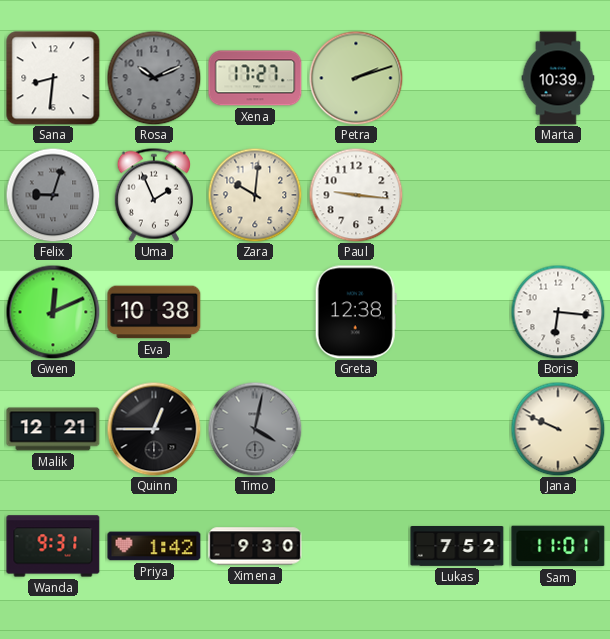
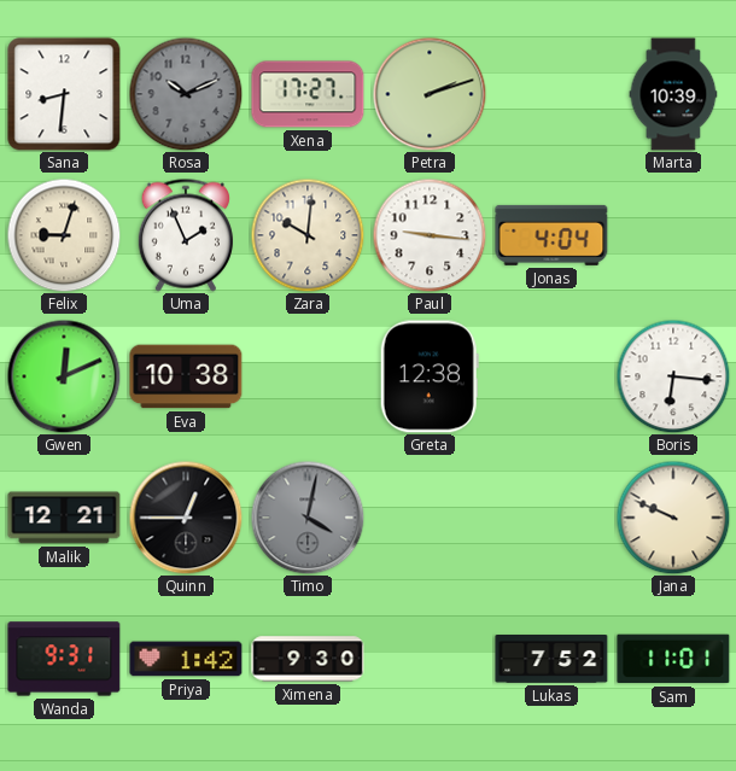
Felix dial: grey -> cream
Jonas: none -> 4:04
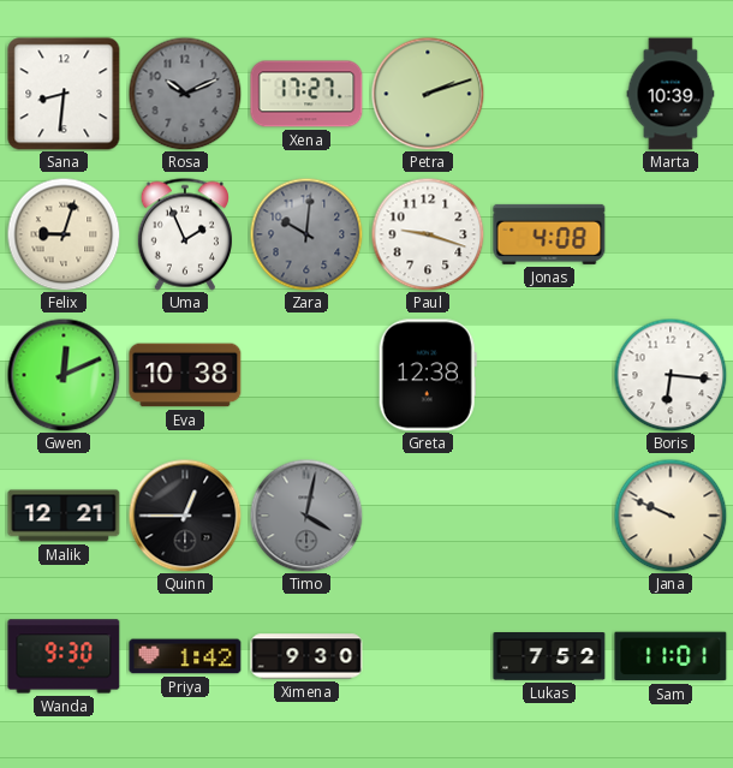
Zara dial: cream -> grey
Paul: 9:16 -> 9:18
Jonas: 4:04 -> 4:08
Wanda: 9:31 -> 9:30
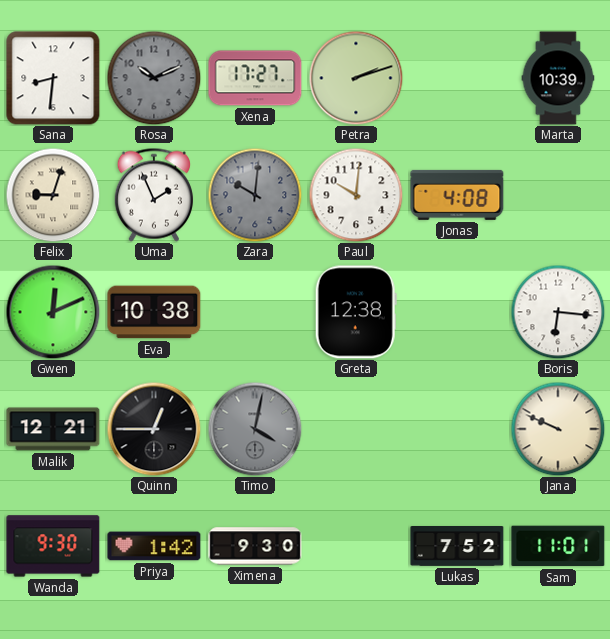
Paul: 9:18 -> 10:01
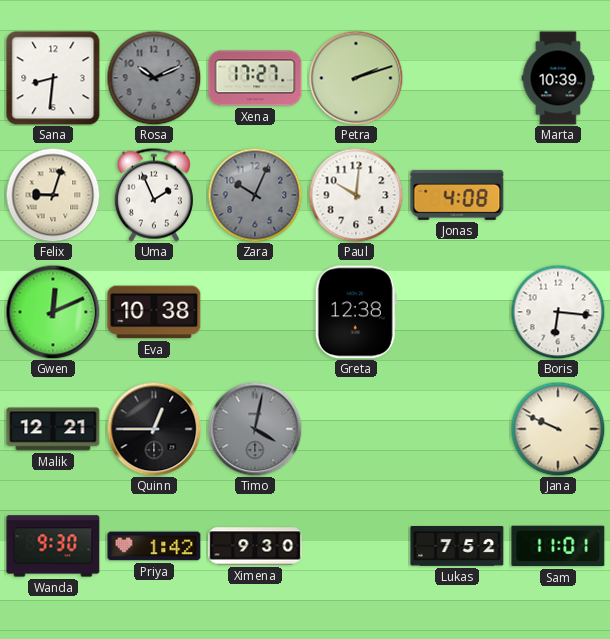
Zara: 10:01 -> 10:04
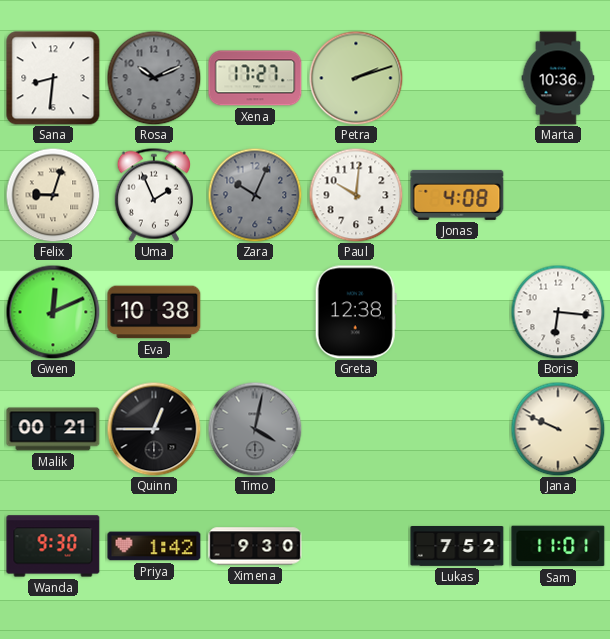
Marta: 10:39 -> 10:36
Malik: 12:21 -> 00:21
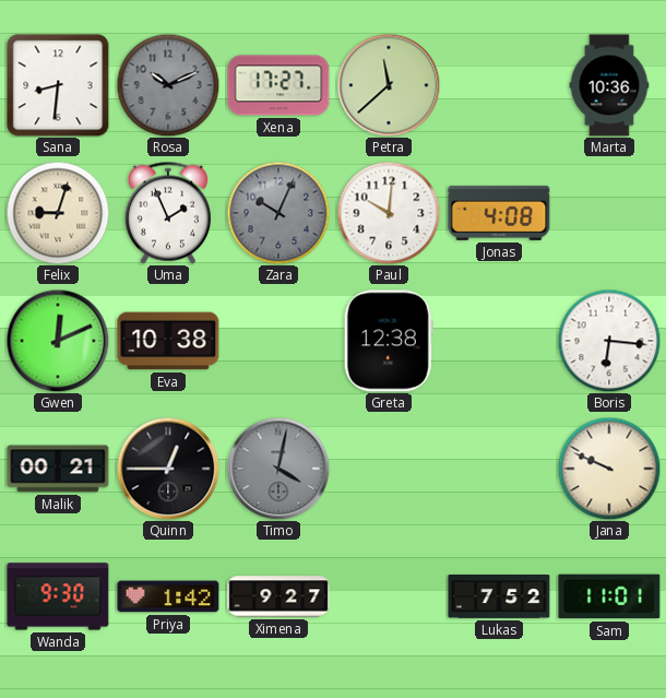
Petra: 2:12 -> 11:38
Ximena: 9:30 -> 9:27
